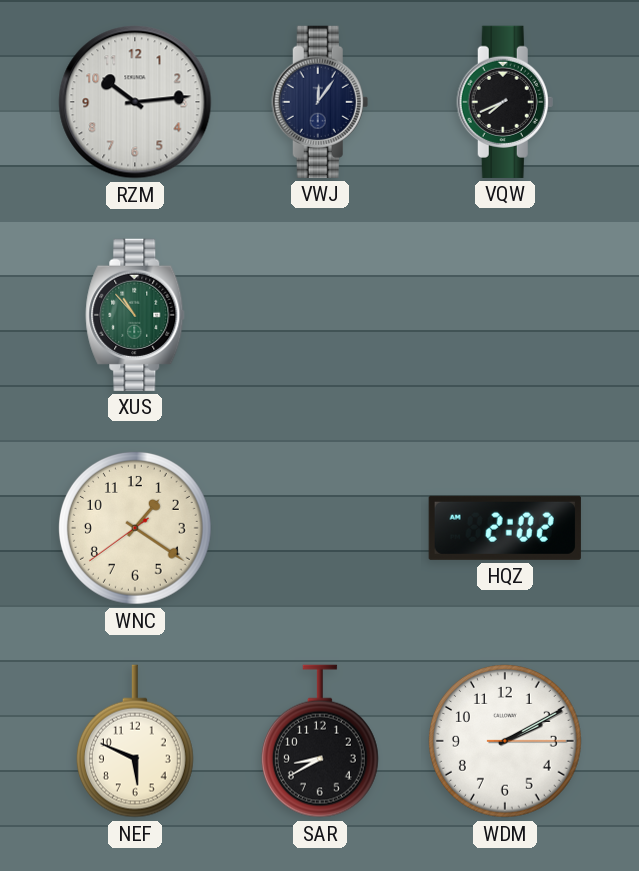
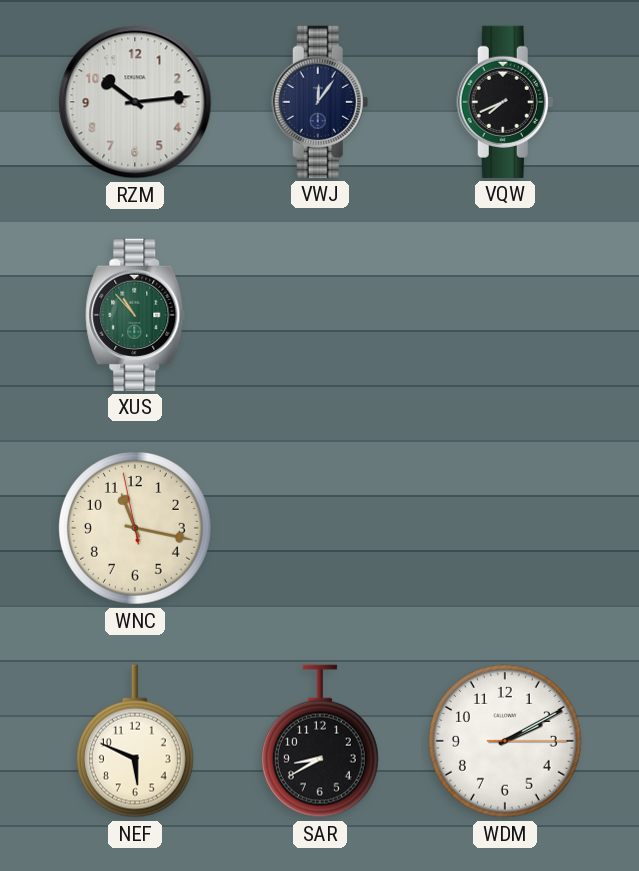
WNC: 1:20 -> 11:16
HQZ: 2:02 -> none
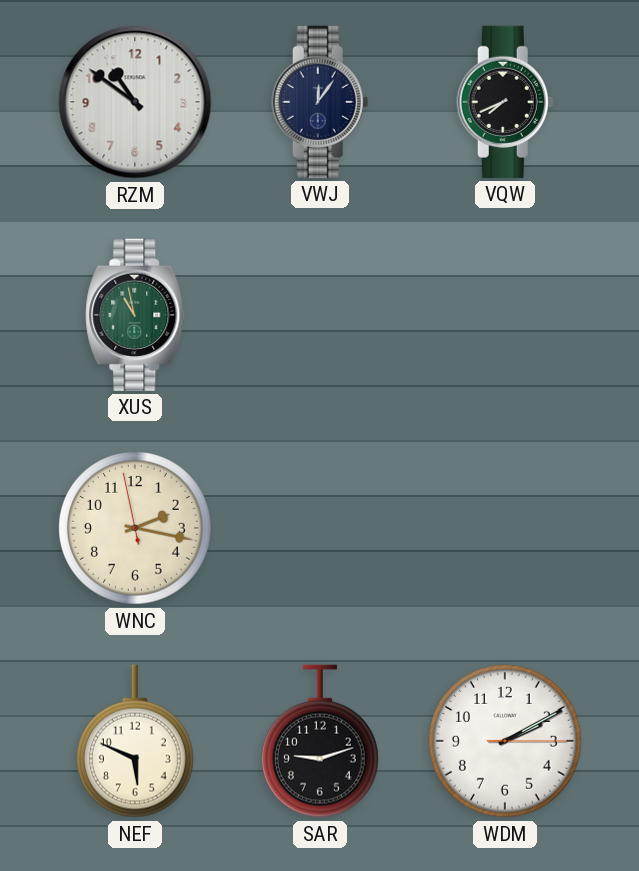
RZM: 10:14 -> 10:51
XUS: 10:53 -> 10:58
WNC: 11:16 -> 2:16
SAR: 8:40 -> 9:12
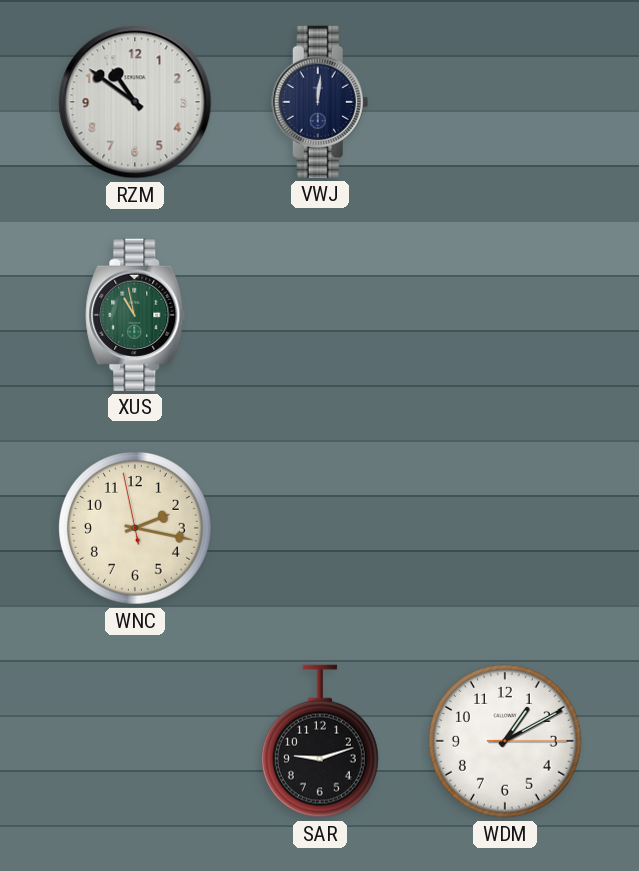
VWJ: 12:06 -> 12:01
VQW: 7:41 -> none
NEF: 5:49 -> none
WDM: 2:10 -> 1:10
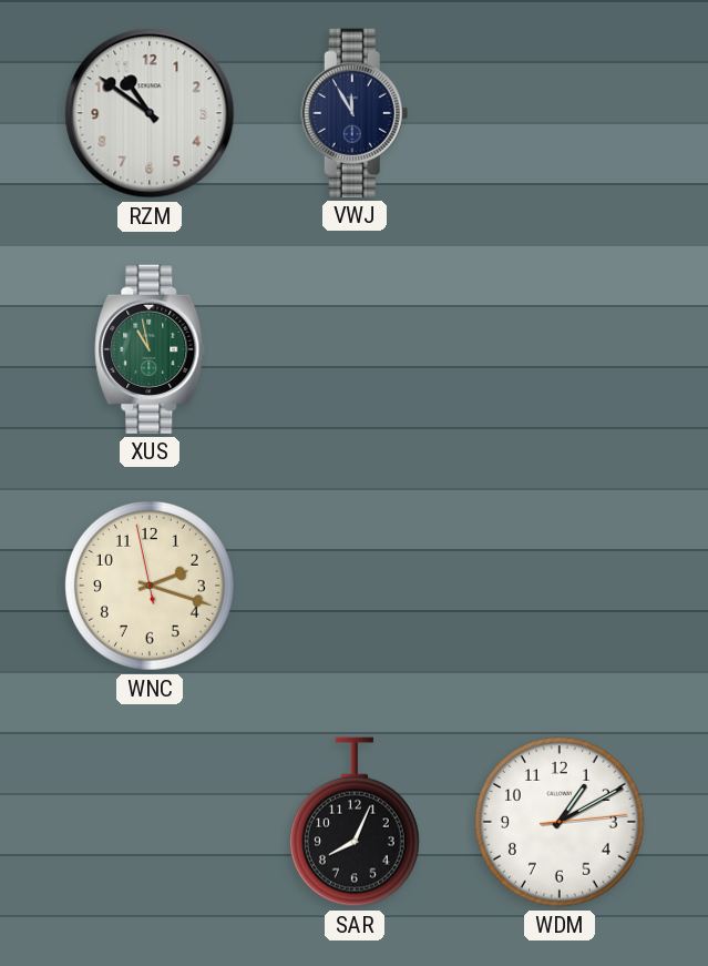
VWJ: 12:01 -> 11:55
WNC: 2:16 -> 2:17
SAR: 9:12 -> 8:04
WDM: 1:10:15 -> 1:10:14
